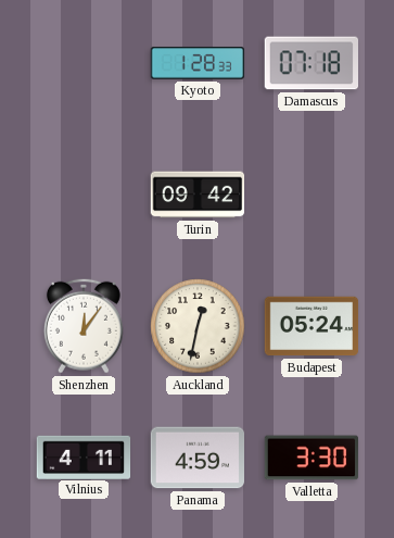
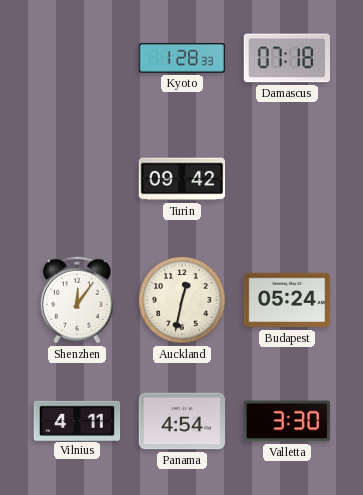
Panama: 4:59 -> 4:54
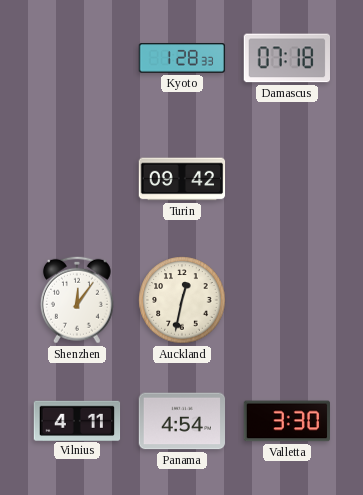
Budapest: 05:24 -> none
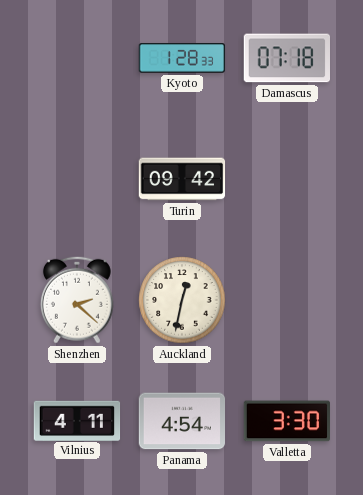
Shenzhen: 12:06 -> 2:22
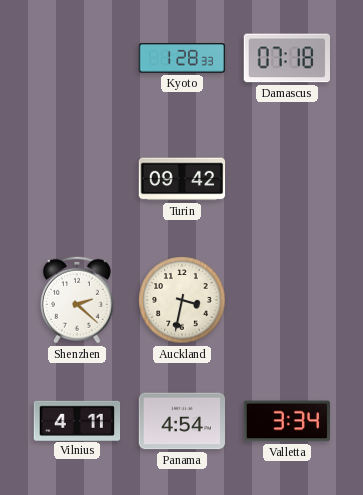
Auckland: 12:32 -> 3:32
Valletta: 3:30 -> 3:34
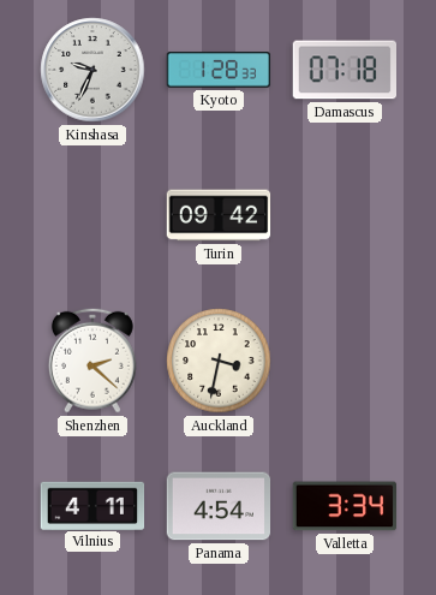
Kinshasa: none -> 9:34
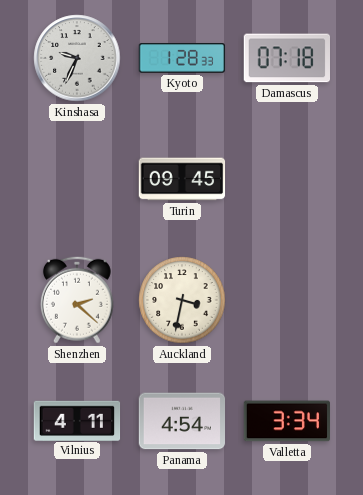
Turin: 09:42 -> 09:45
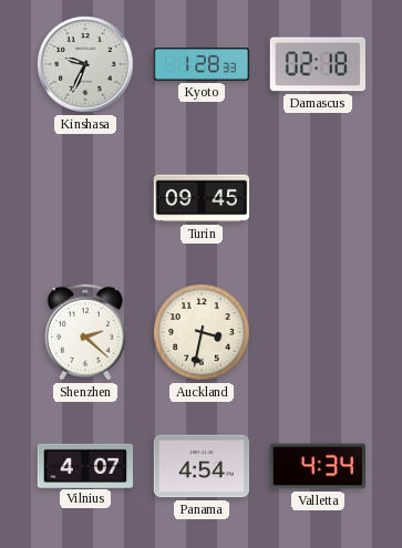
Damascus: 07:18 -> 02:18
Vilnius: 4:11 -> 4:07
Valletta: 3:34 -> 4:34
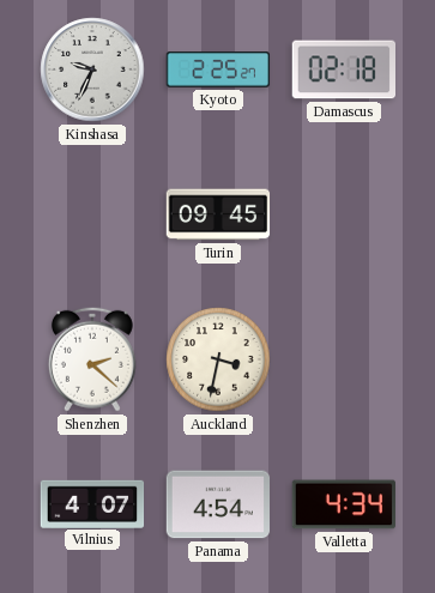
Kyoto: 1:28 -> 2:25
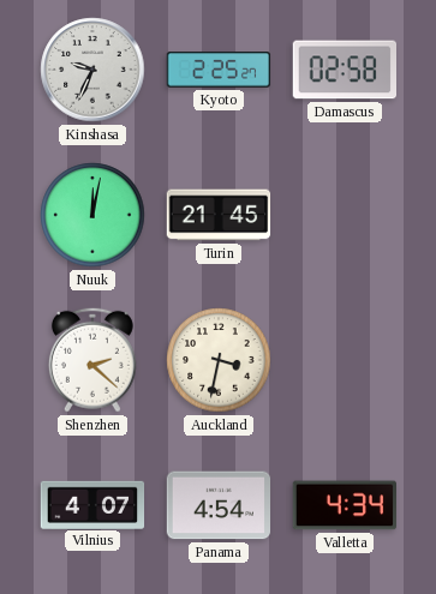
Damascus: 02:18 -> 02:58
Nuuk: none -> 12:02
Turin: 09:45 -> 21:45
